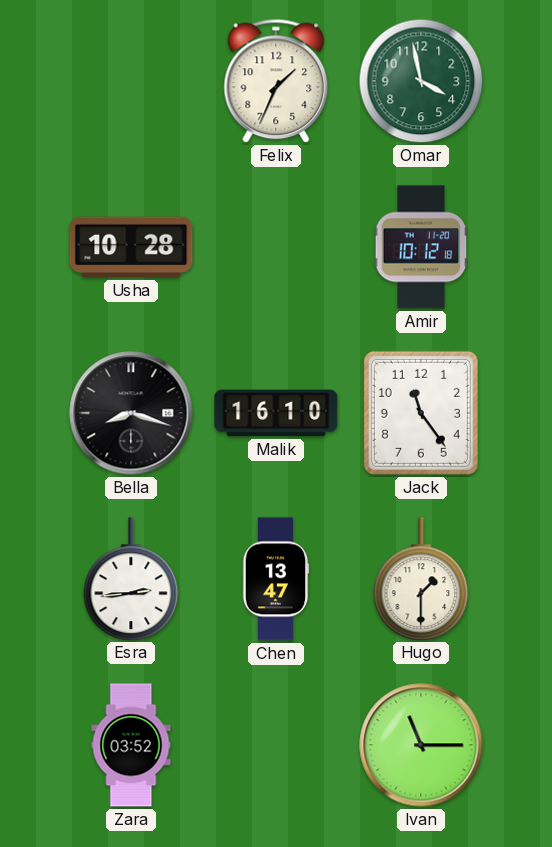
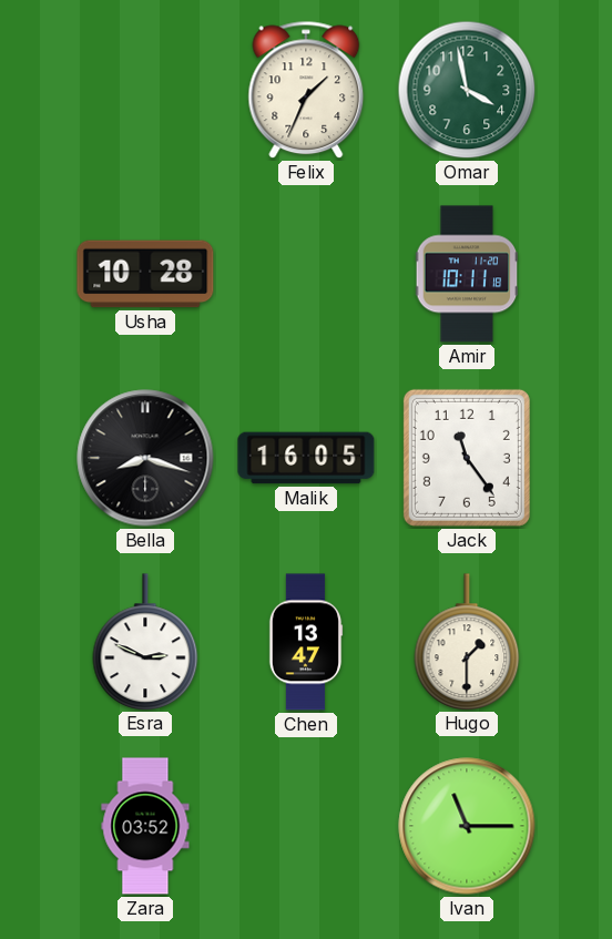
Amir: 10:12 -> 10:11
Malik: 16:10 -> 16:05
Esra: 2:44 -> 2:49
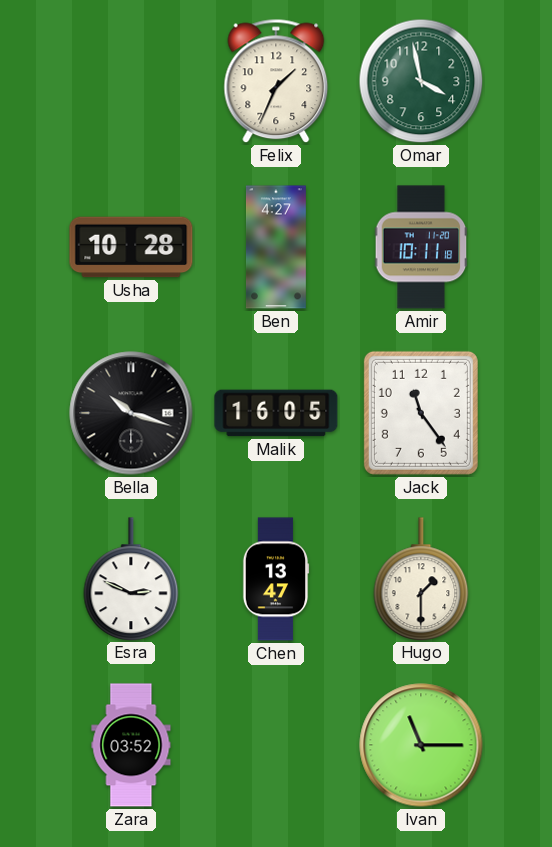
Ben: none -> 4:27
Bella: 8:18 -> 10:18
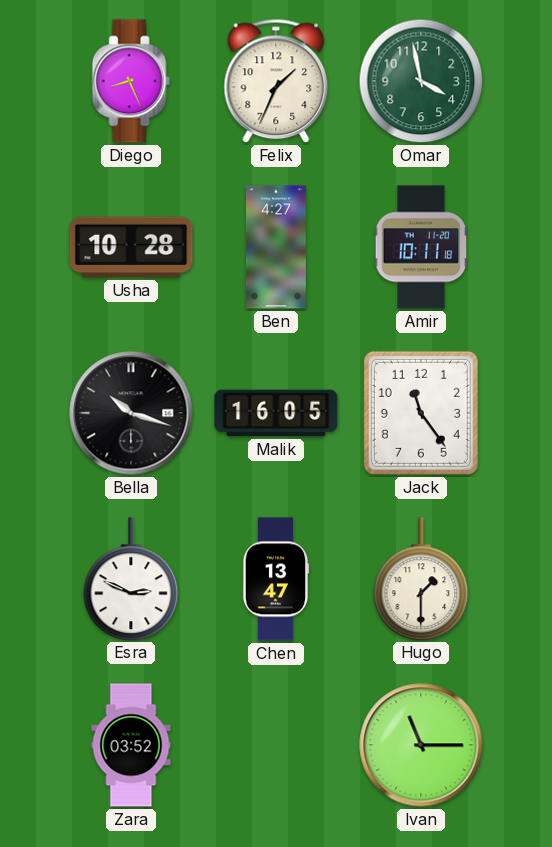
Diego: none -> 8:26
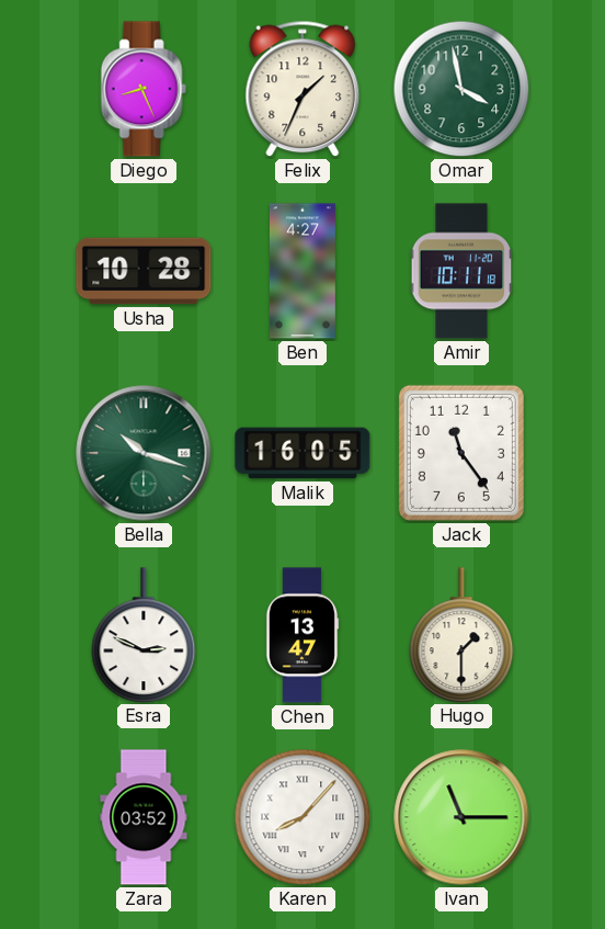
Bella dial: black -> green
Karen: none -> 8:07
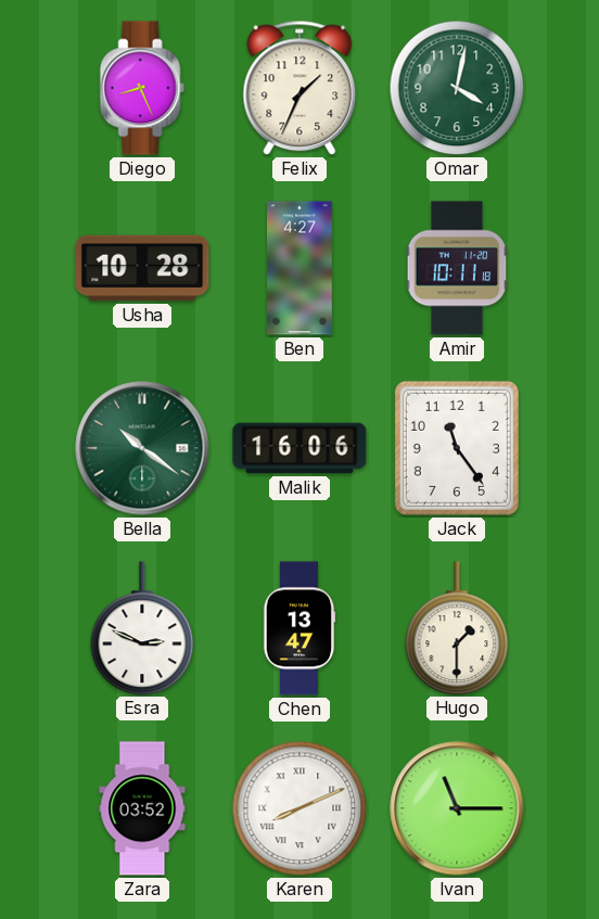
Omar: 3:58 -> 4:02
Bella: 10:18 -> 10:21
Malik: 16:05 -> 16:06
Karen: 8:07 -> 8:11
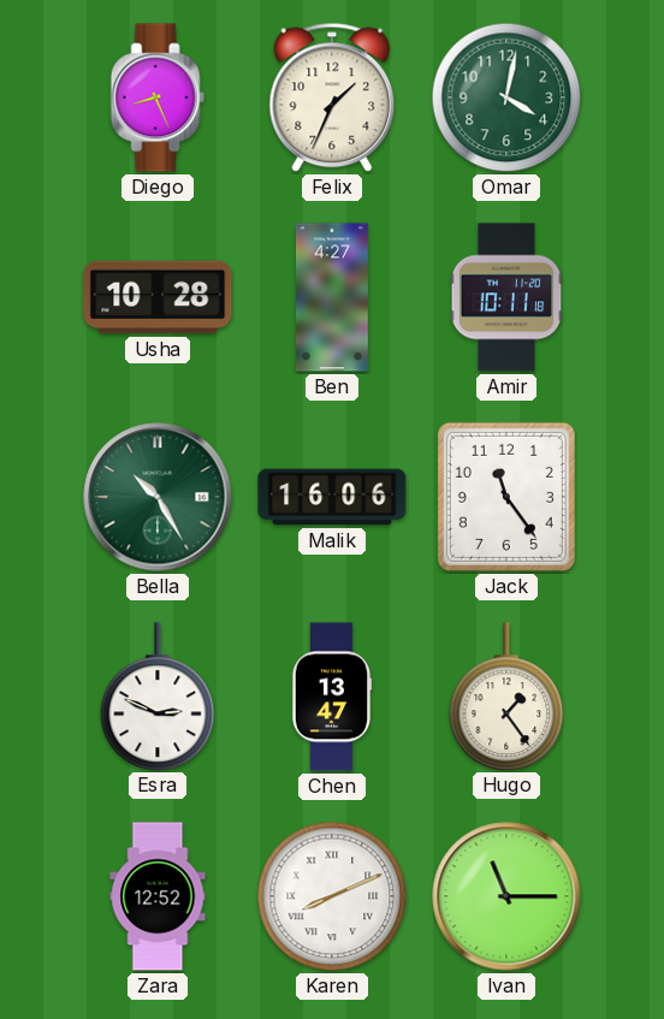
Bella: 10:21 -> 10:25
Hugo: 1:30 -> 1:24
Zara: 03:52 -> 12:52
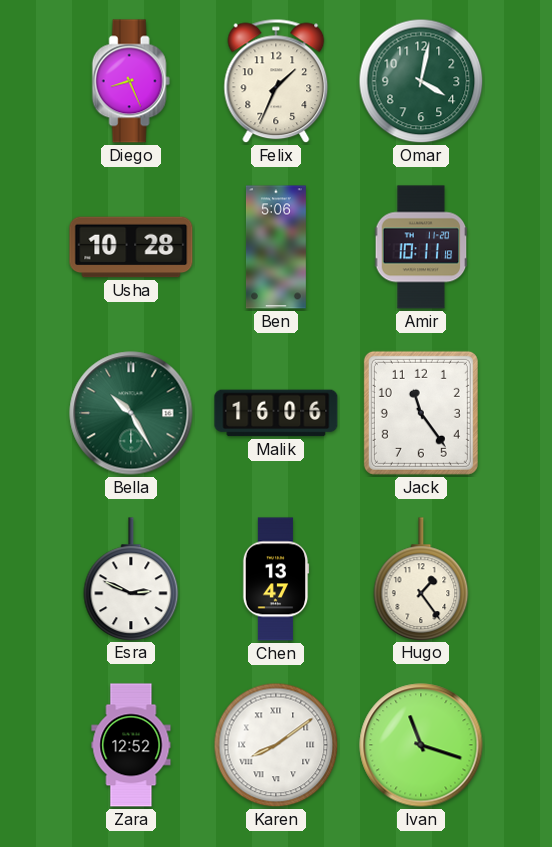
Ben: 4:27 -> 5:06
Karen: 8:11 -> 8:09
Ivan: 11:15 -> 11:18
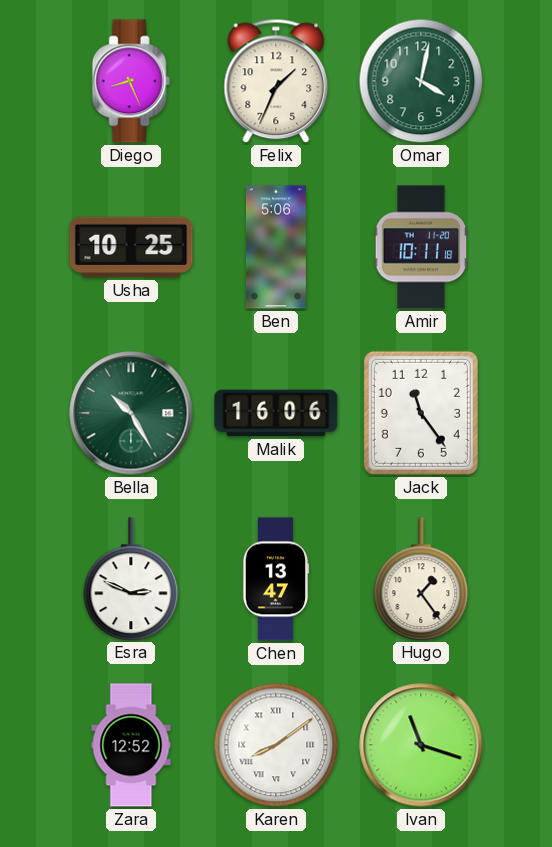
Usha: 10:28 -> 10:25
